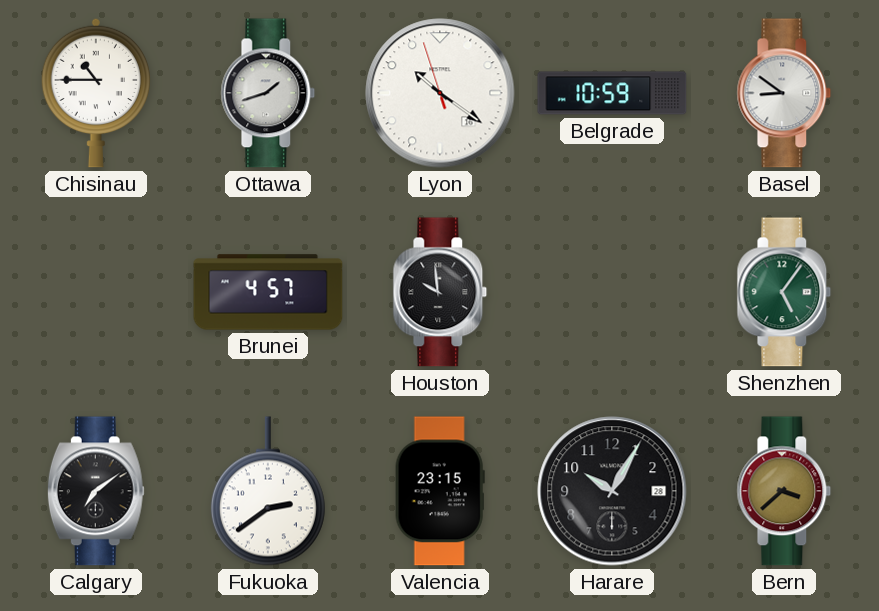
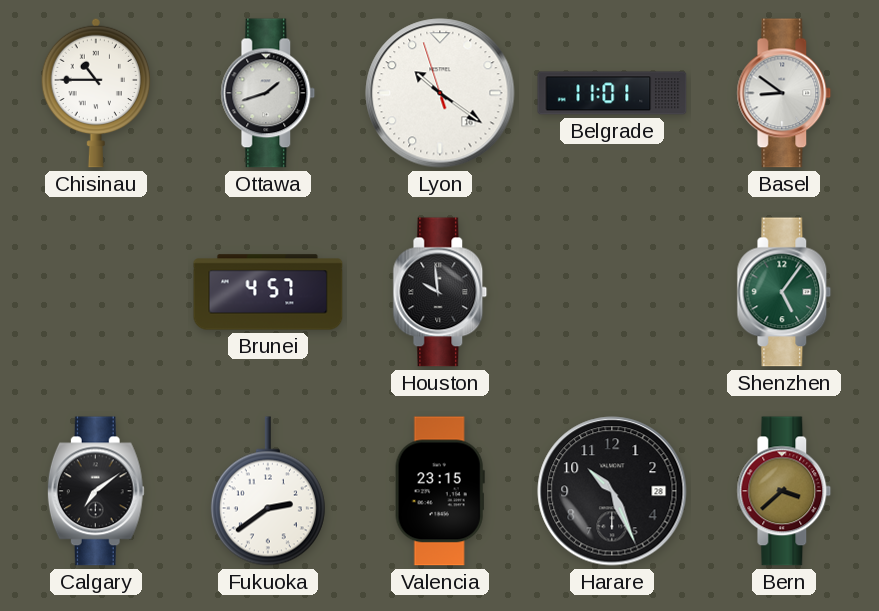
Belgrade: 10:59 -> 11:01
Harare: 10:05 -> 10:26
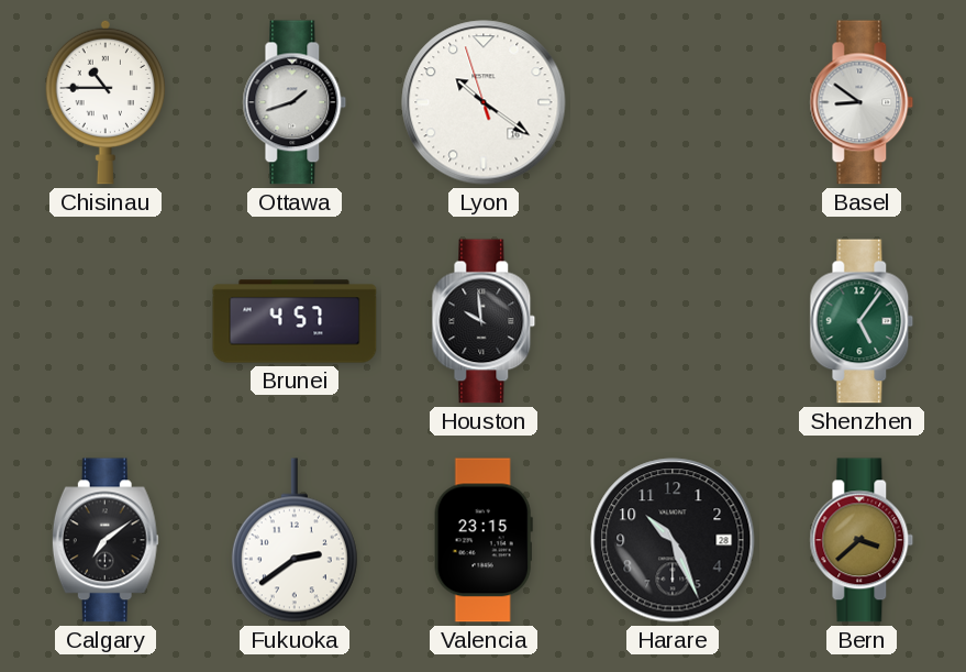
Belgrade: 11:01 -> none
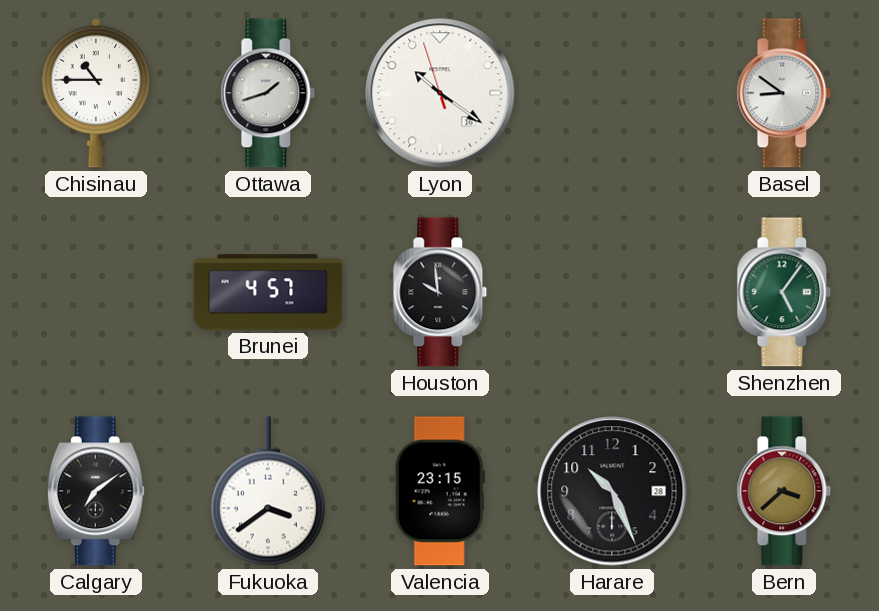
Fukuoka: 2:39 -> 3:39
